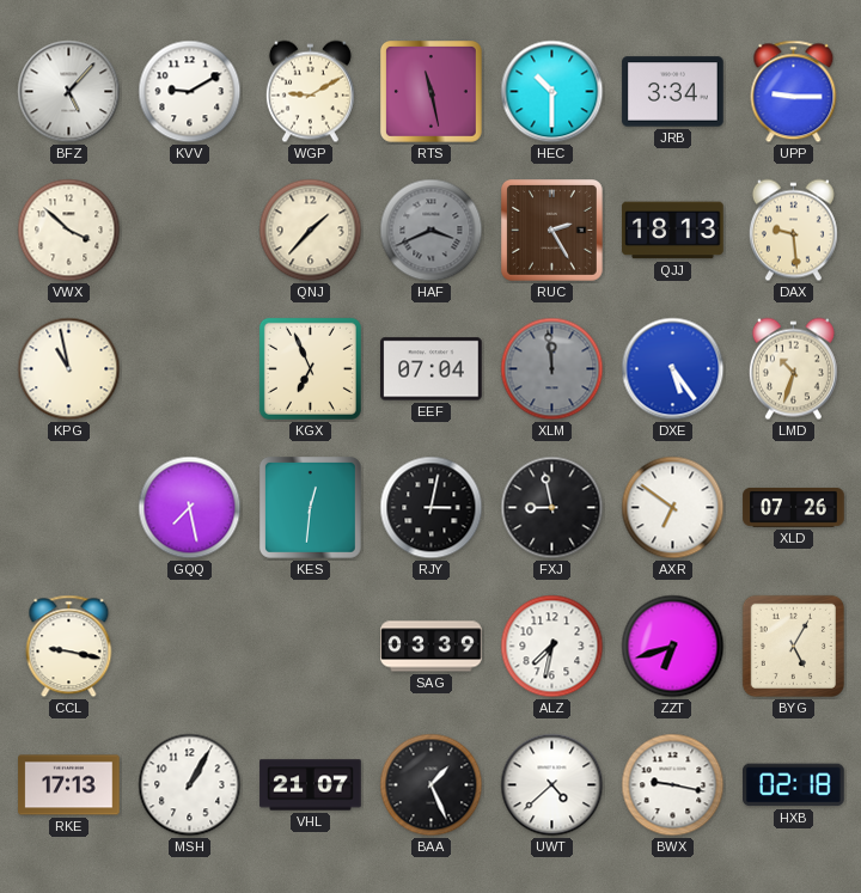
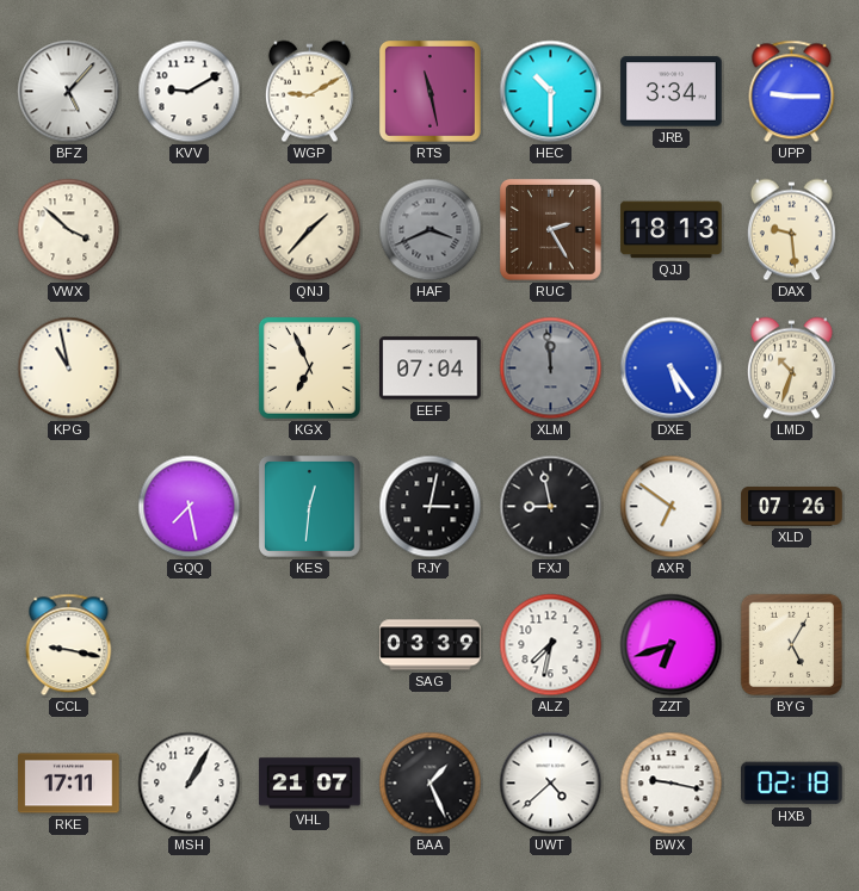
RKE: 17:13 -> 17:11
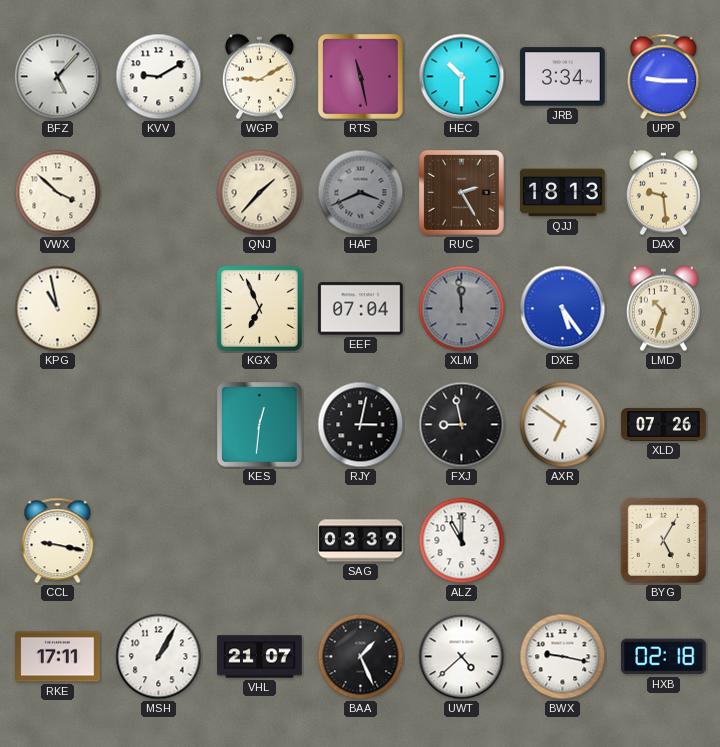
GQQ: 7:28 -> none
ALZ: 7:32 -> 11:00
ZZT: 6:42 -> none
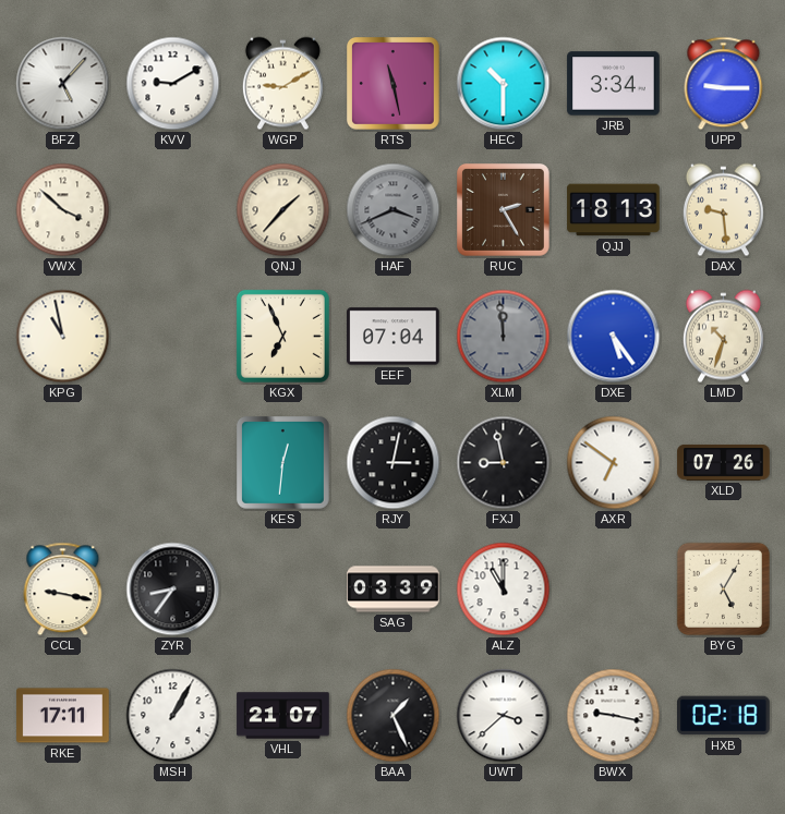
ZYR: none -> 8:36
UWT: 4:38 -> 3:38
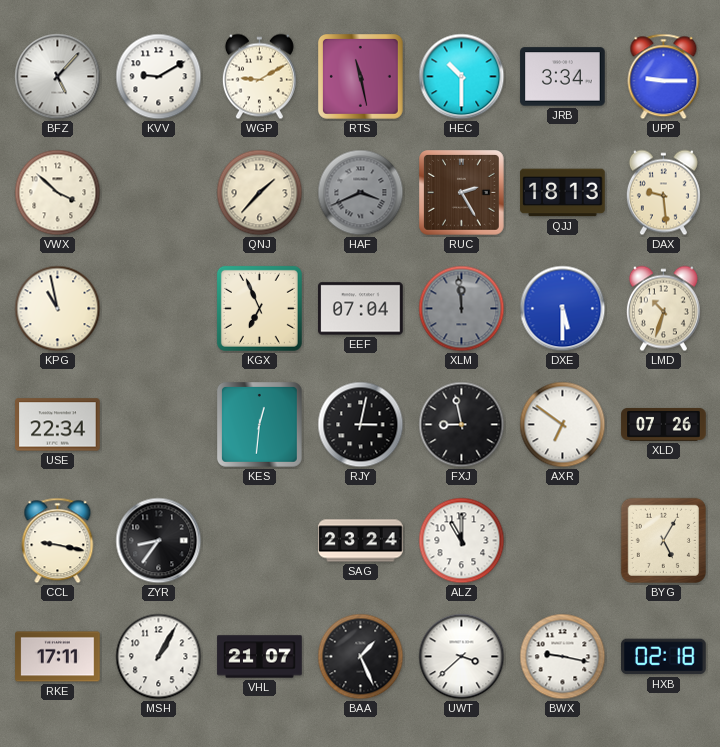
DXE: 5:24 -> 5:30
USE: none -> 22:34
SAG: 03:39 -> 23:24
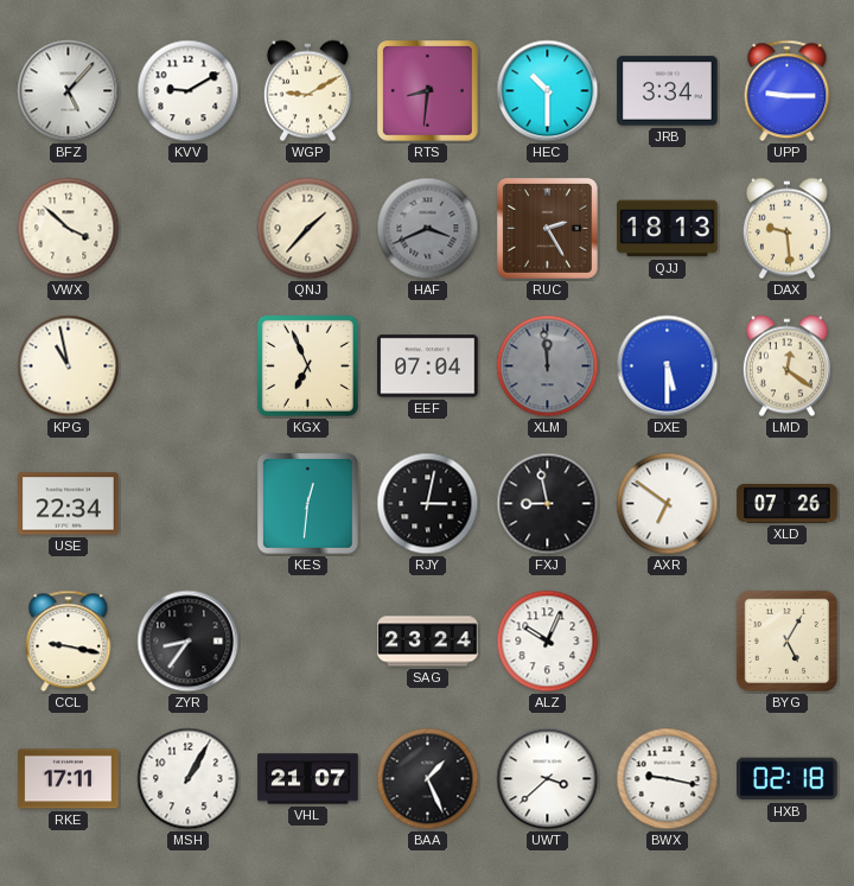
RTS: 11:28 -> 8:31
LMD: 10:33 -> 12:21
ALZ: 11:00 -> 10:04
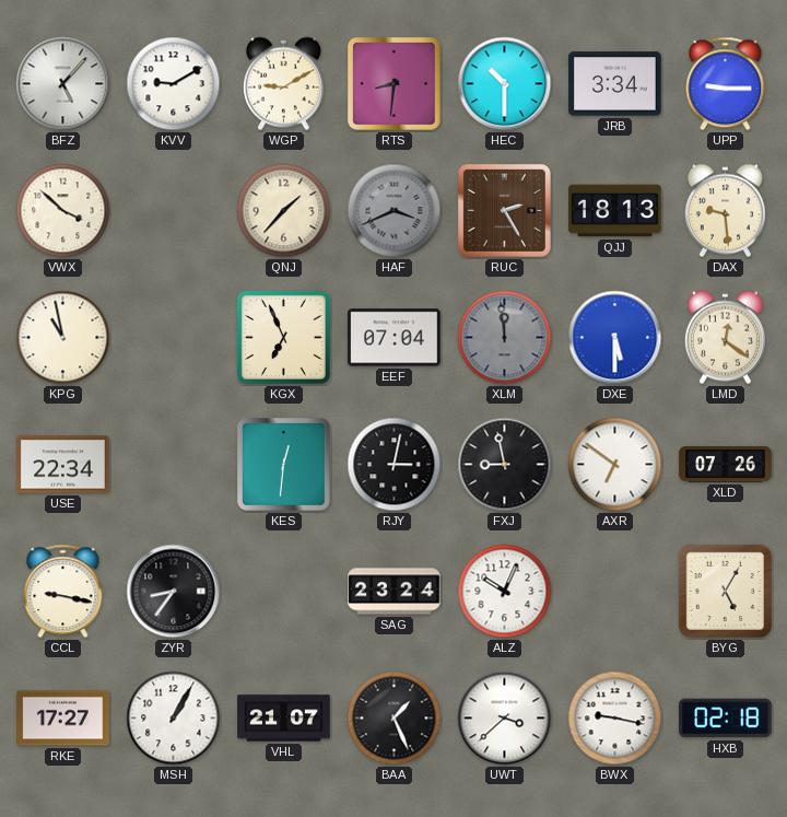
RKE: 17:11 -> 17:27
